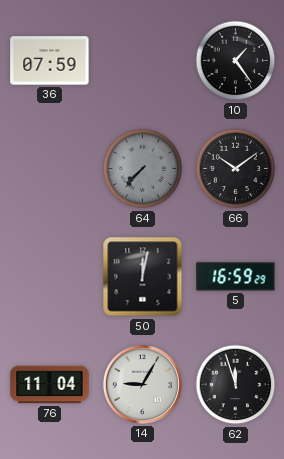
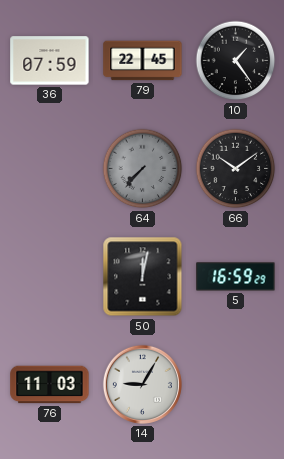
79: none -> 22:45
76: 11:04 -> 11:03
62: 11:57 -> none
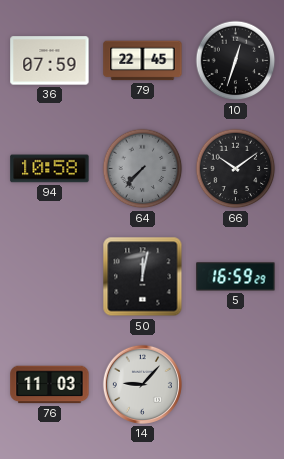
10: 1:24 -> 12:33
94: none -> 10:58
14: 9:05 -> 9:07
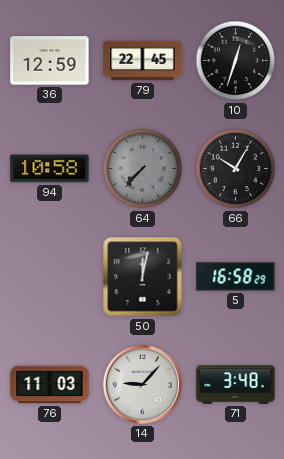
36: 07:59 -> 12:59
66: 10:09 -> 10:05
5: 16:59 -> 16:58
71: none -> 3:48
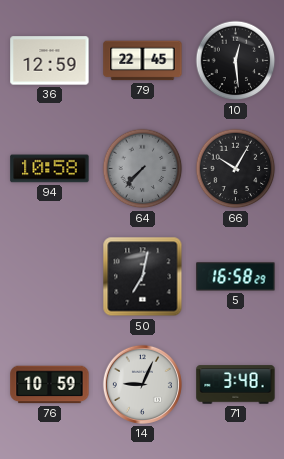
10: 12:33 -> 12:29
50: 12:02 -> 7:02
76: 11:03 -> 10:59
14: 9:07 -> 9:04
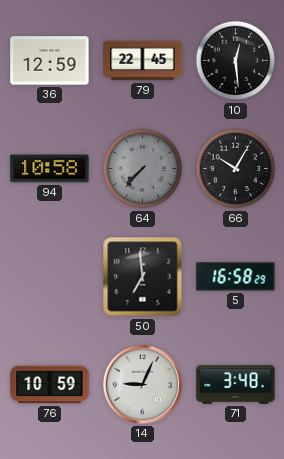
50: 7:02 -> 6:59
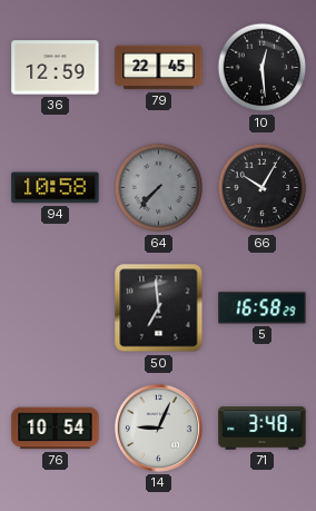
76: 10:59 -> 10:54
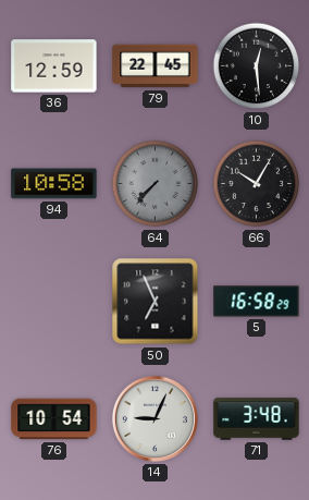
50: 6:59 -> 6:56
